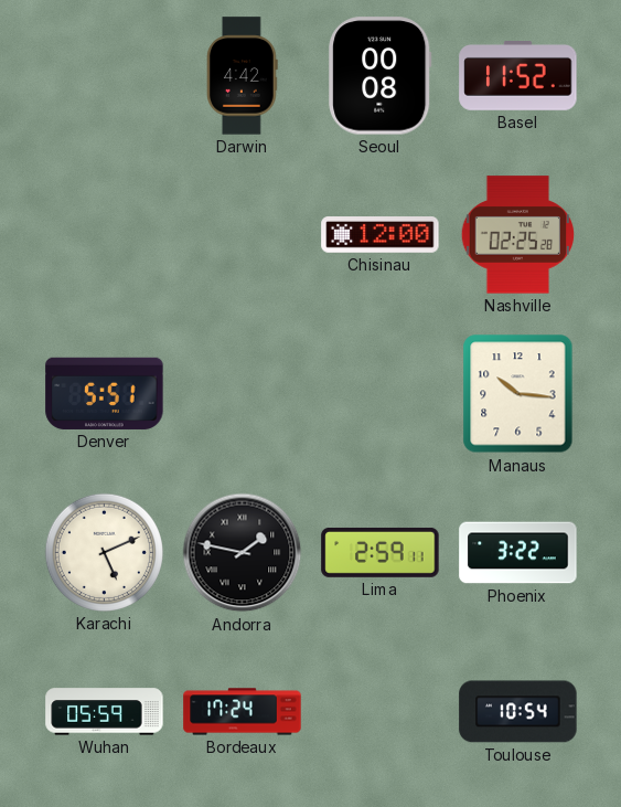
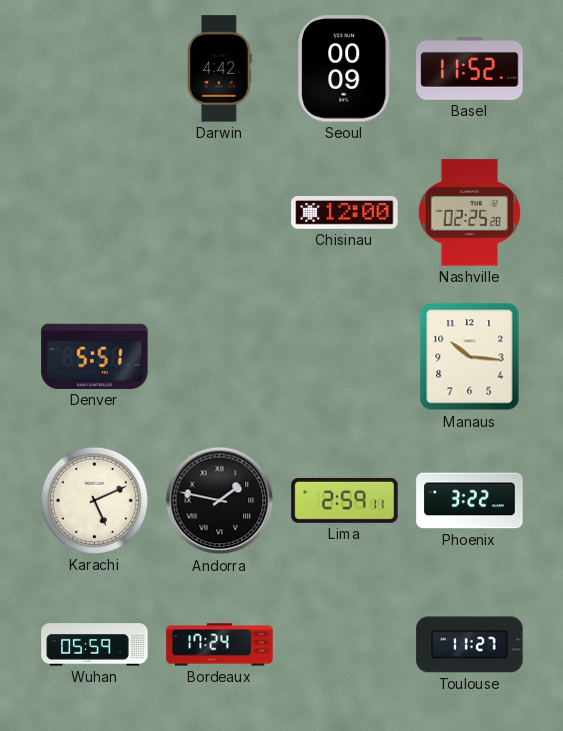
Seoul: 00:08 -> 00:09
Toulouse: 10:54 -> 11:27
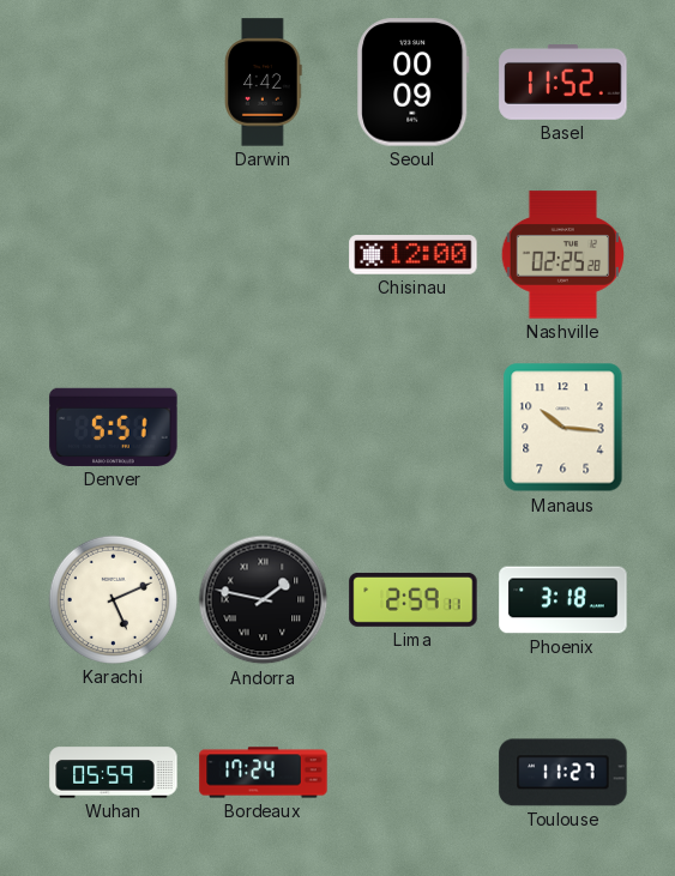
Phoenix: 3:22 -> 3:18
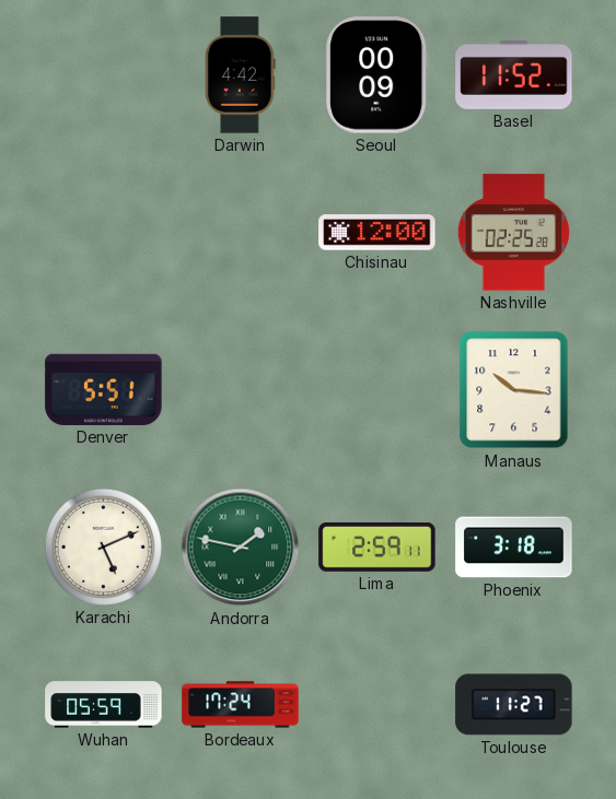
Andorra dial: black -> green
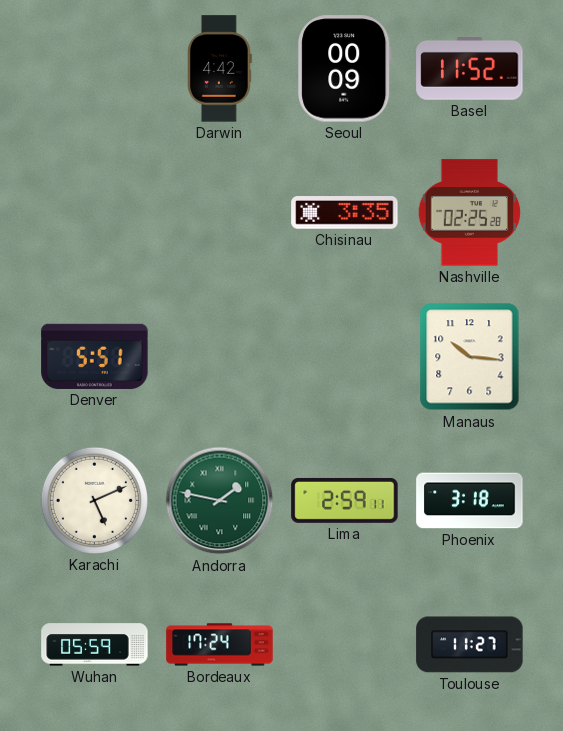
Chisinau: 12:00 -> 3:35
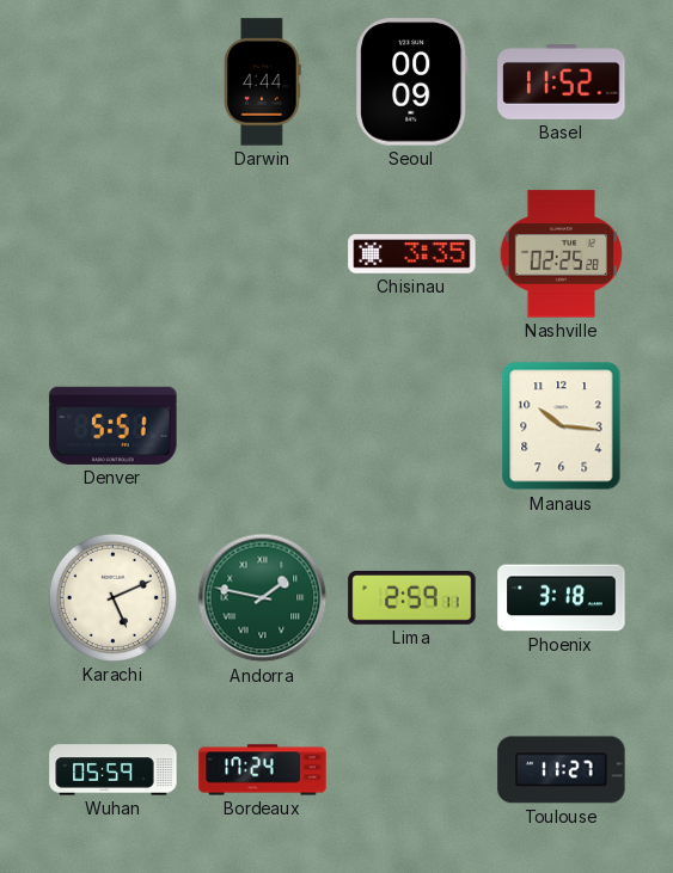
Darwin: 4:42 -> 4:44
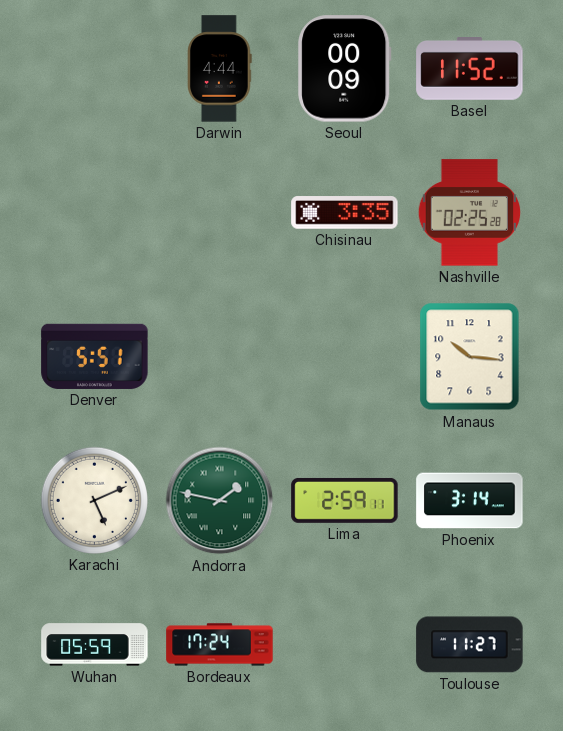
Phoenix: 3:18 -> 3:14
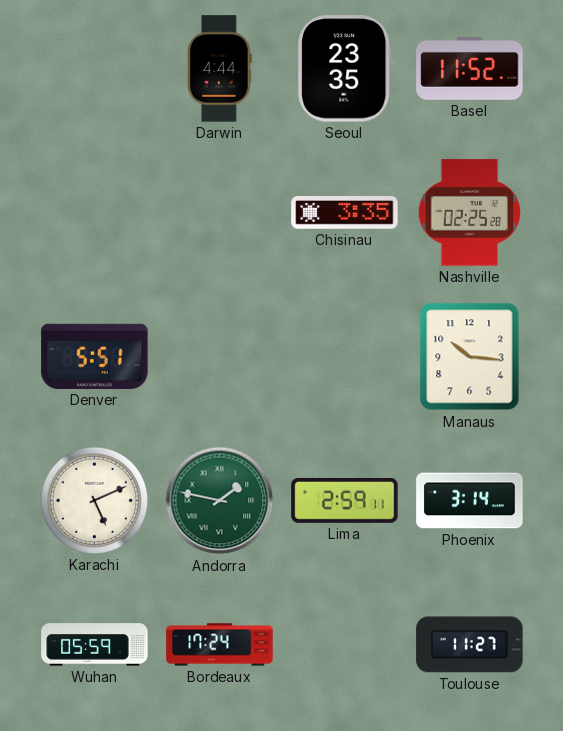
Seoul: 00:09 -> 23:35
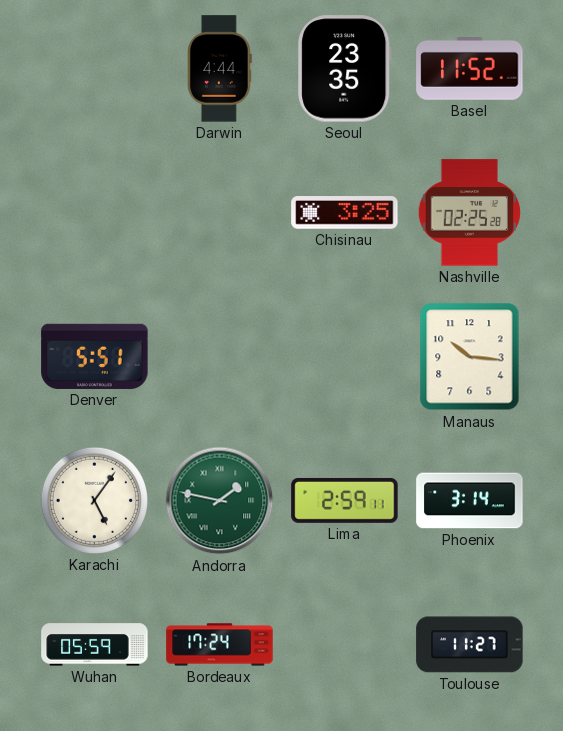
Chisinau: 3:35 -> 3:25
Karachi: 5:11 -> 5:06
